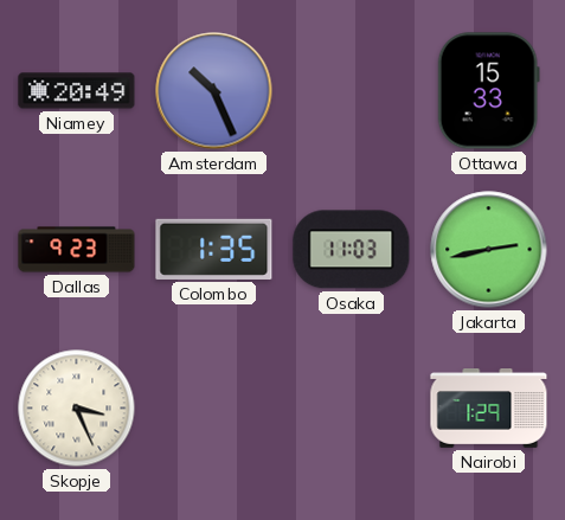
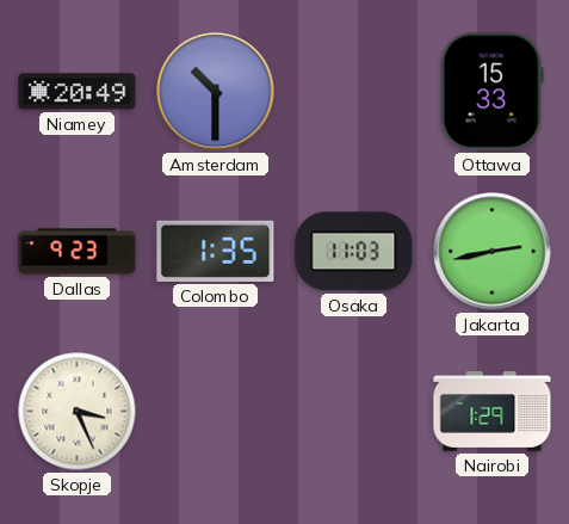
Amsterdam: 10:26 -> 10:30
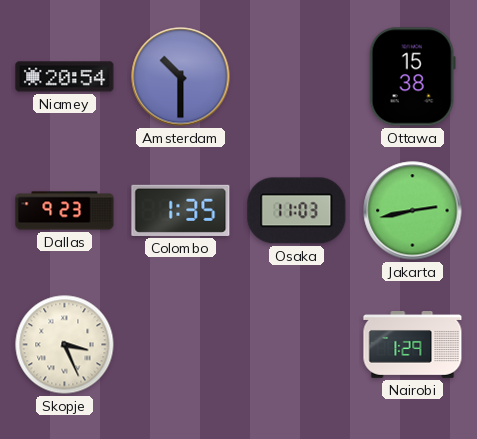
Niamey: 20:49 -> 20:54
Ottawa: 15:33 -> 15:38
